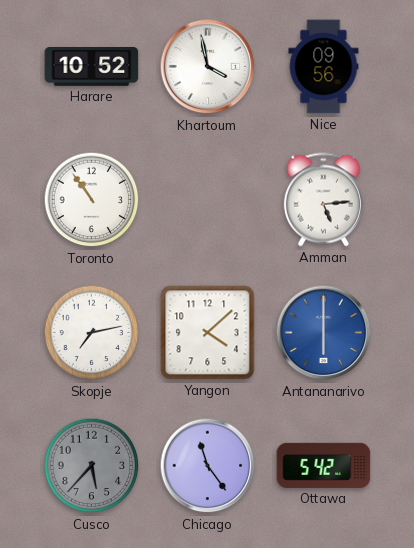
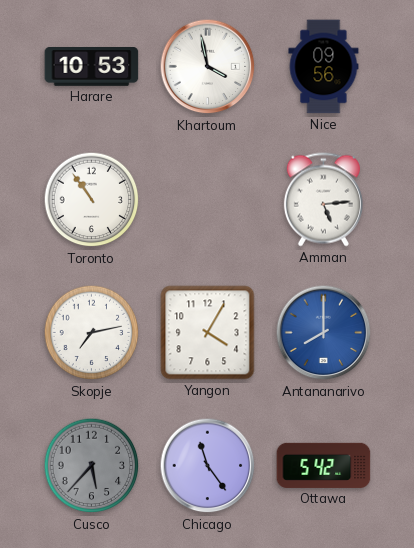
Harare: 10:52 -> 10:53
Yangon: 4:08 -> 4:05
Antananarivo: 6:00 -> 8:00
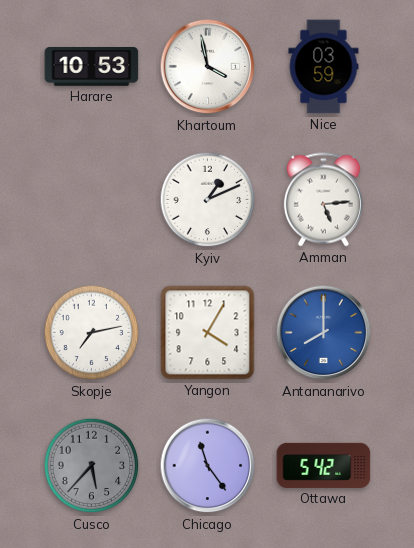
Nice: 09:56 -> 03:59
Toronto: 10:54 -> none
Kyiv: none -> 1:11
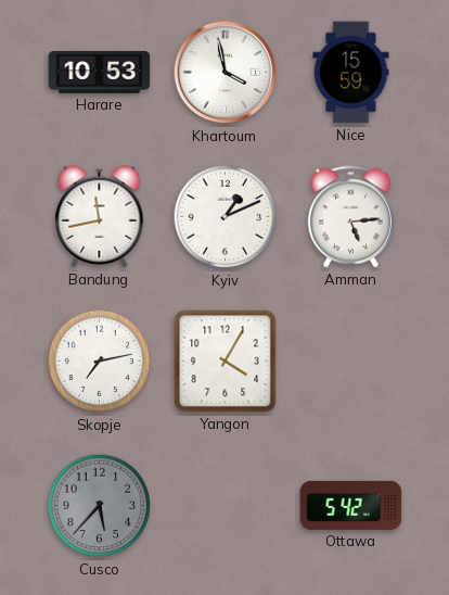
Nice: 03:59 -> 15:59
Bandung: none -> 11:43
Antananarivo: 8:00 -> none
Chicago: 11:24 -> none
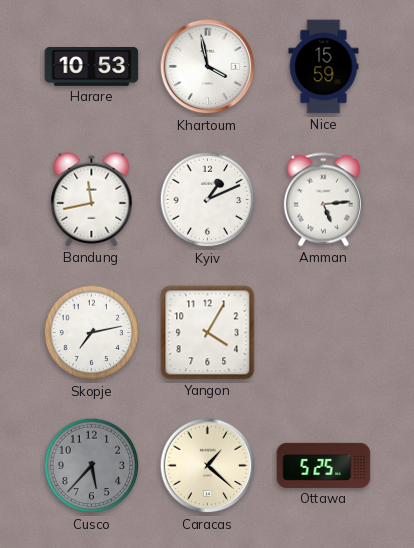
Caracas: none -> 1:22
Ottawa: 5:42 -> 5:25
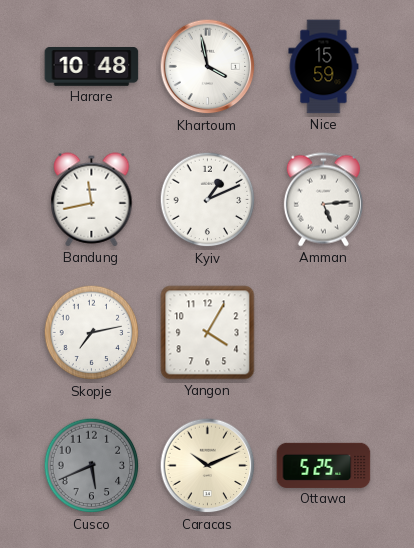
Harare: 10:53 -> 10:48
Cusco: 5:37 -> 5:41
Caracas: 1:22 -> 10:11
